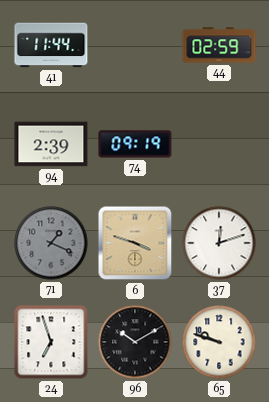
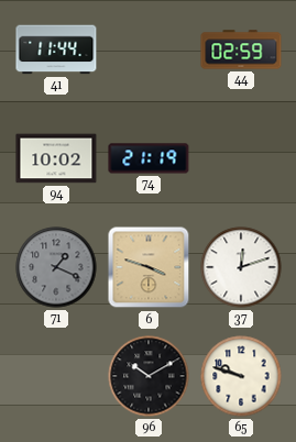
94: 2:39 -> 10:02
74: 09:19 -> 21:19
24: 6:57 -> none
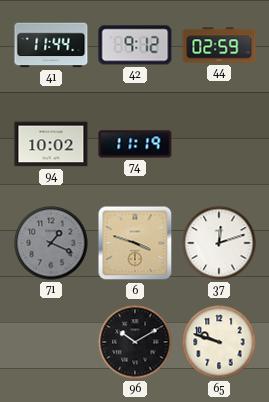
42: none -> 9:12
74: 21:19 -> 11:19
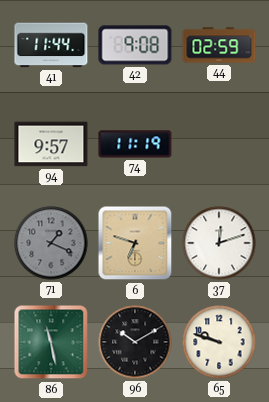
42: 9:12 -> 9:08
94: 10:02 -> 9:57
6: 3:48 -> 6:48
86: none -> 11:28
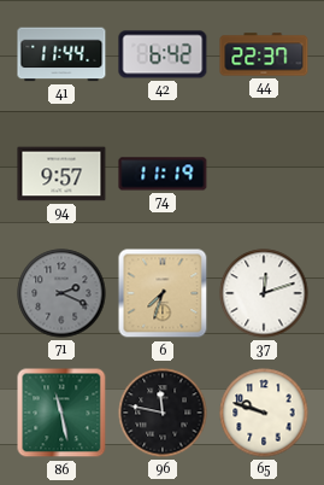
42: 9:08 -> 6:42
44: 02:59 -> 22:37
71: 1:19 -> 2:19
6: 6:48 -> 7:33
96: 10:10 -> 11:47
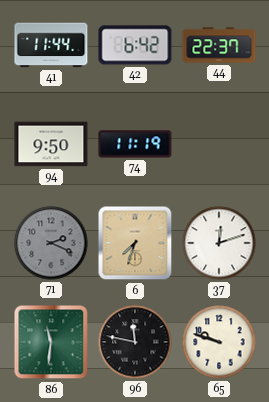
94: 9:57 -> 9:50
86: 11:28 -> 11:31
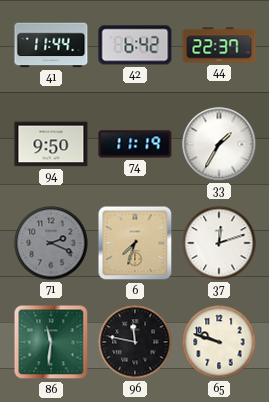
33: none -> 1:35
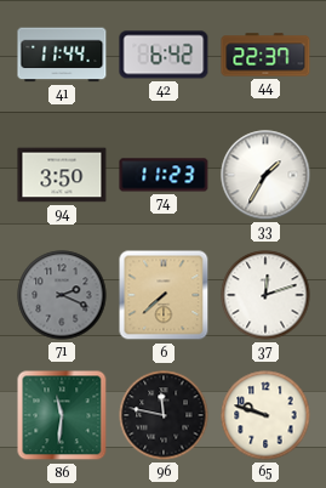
94: 9:50 -> 3:50
74: 11:19 -> 11:23
6: 7:33 -> 7:38
